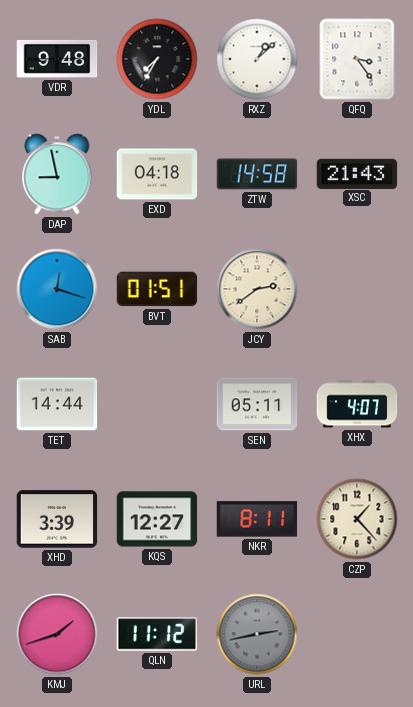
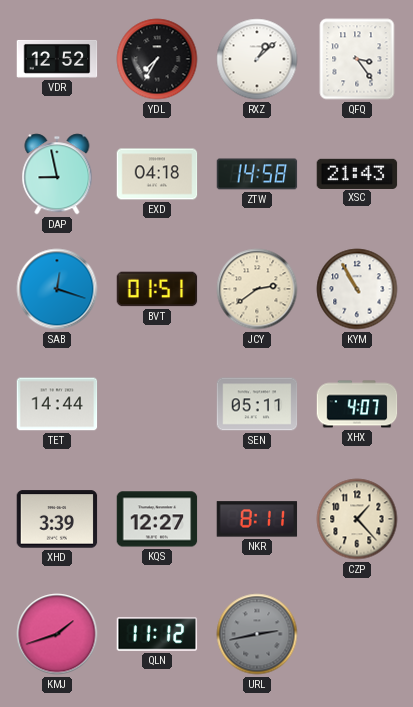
VDR: 9:48 -> 12:52
KYM: none -> 10:55
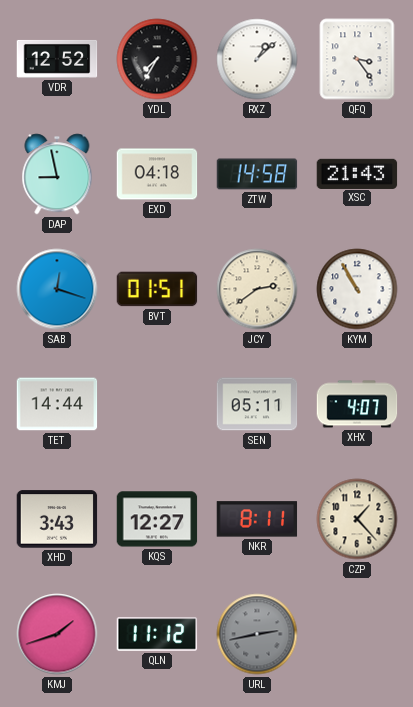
XHD: 3:39 -> 3:43
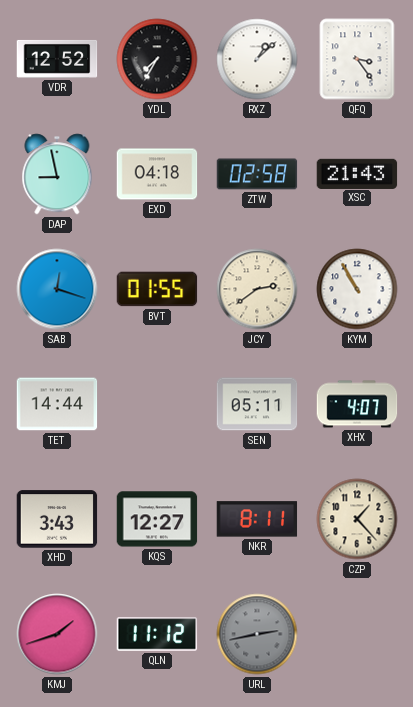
ZTW: 14:58 -> 02:58
BVT: 01:51 -> 01:55
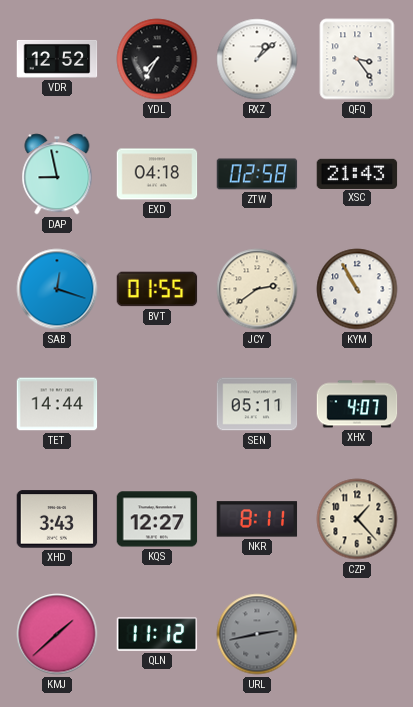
KMJ: 1:42 -> 1:38
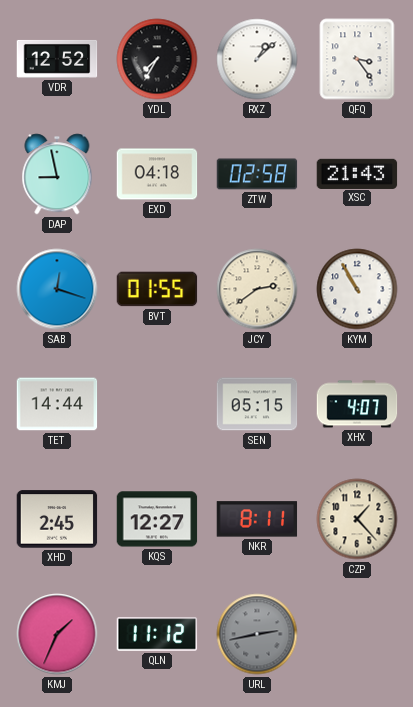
SEN: 05:11 -> 05:15
XHD: 3:43 -> 2:45
KMJ: 1:38 -> 1:34
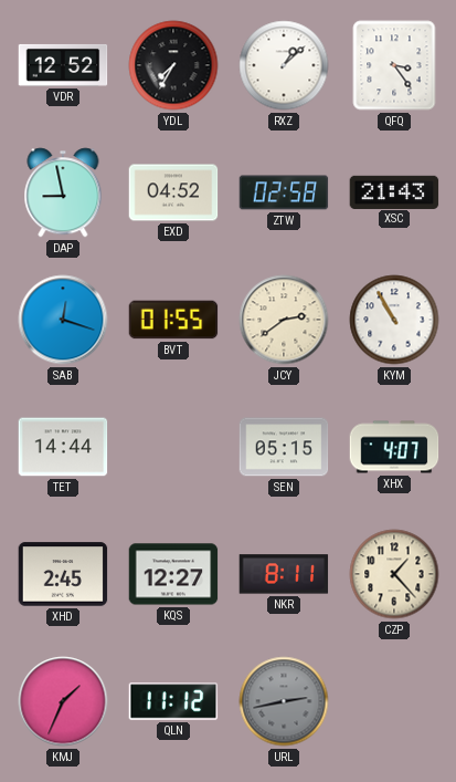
EXD: 04:18 -> 04:52
